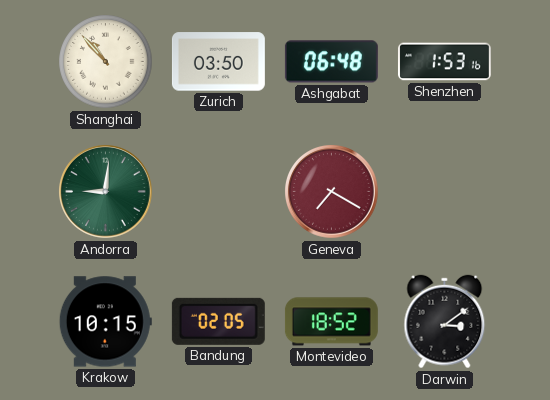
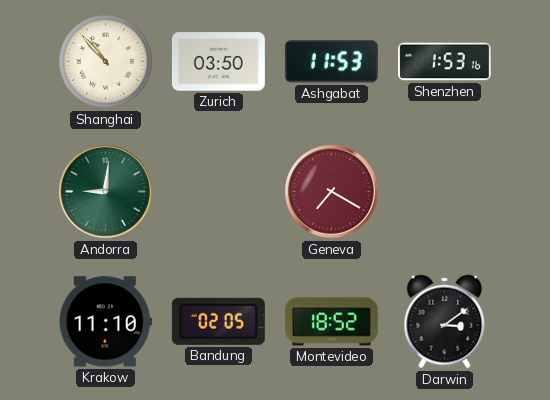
Ashgabat: 06:48 -> 11:53
Krakow: 10:15 -> 11:10
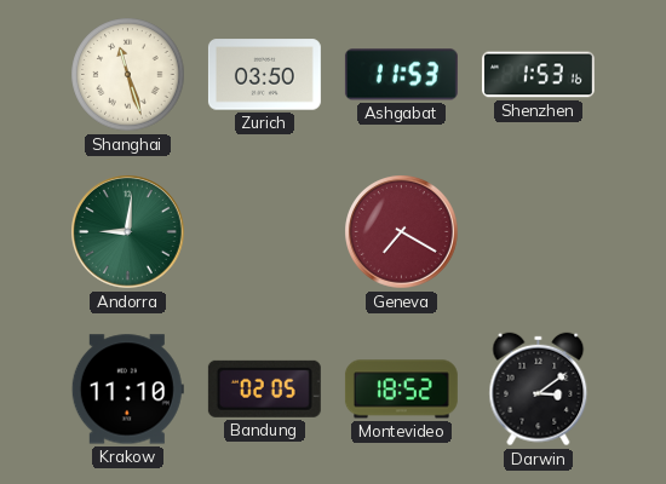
Shanghai: 10:53 -> 11:27
